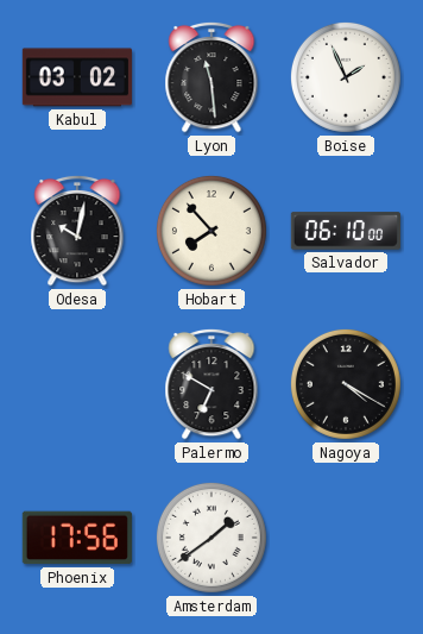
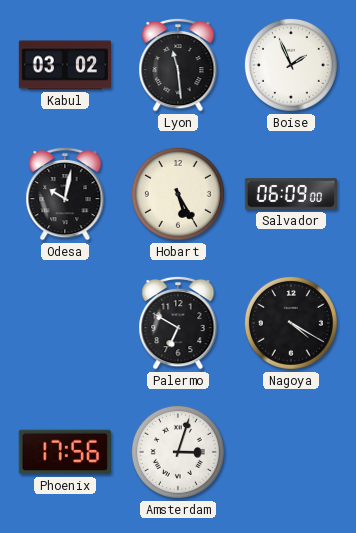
Hobart: 7:53 -> 5:25
Salvador: 06:10 -> 06:09
Amsterdam: 1:39 -> 3:03
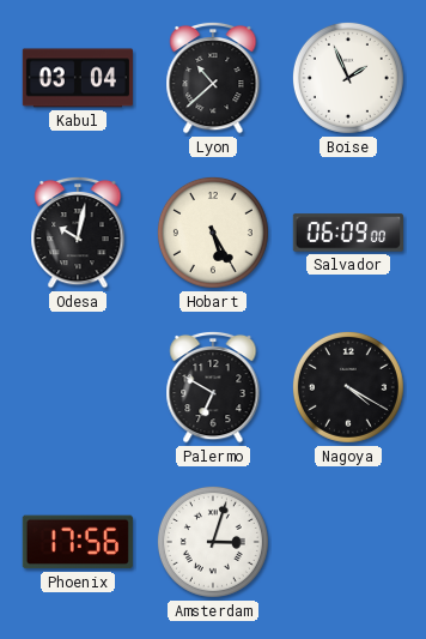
Kabul: 03:02 -> 03:04
Lyon: 11:29 -> 10:38
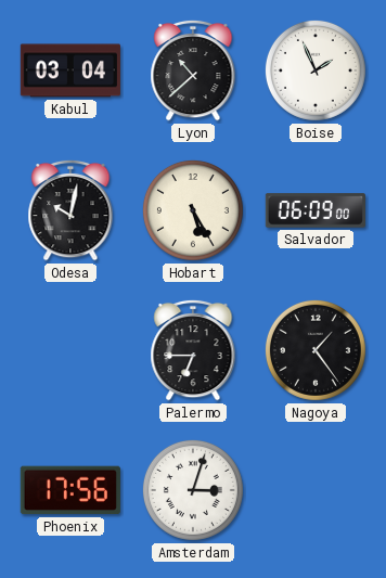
Palermo: 6:50 -> 6:45
Nagoya: 4:20 -> 1:24
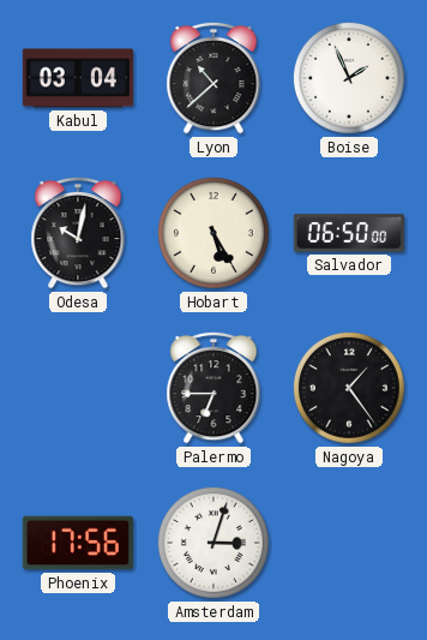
Salvador: 06:09 -> 06:50
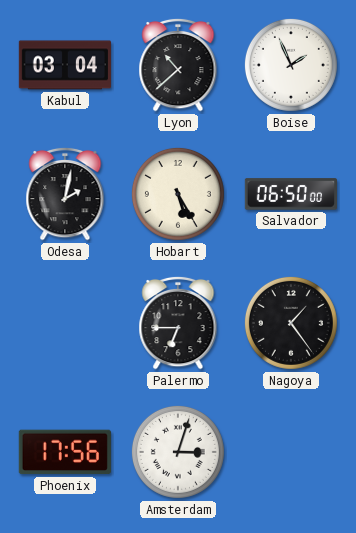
Odesa: 10:02 -> 2:02
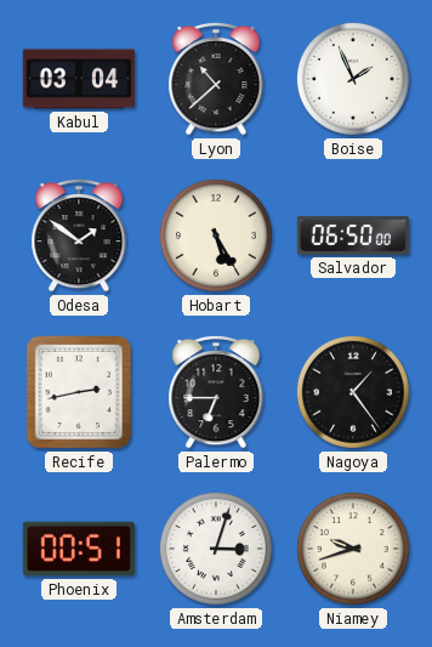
Odesa: 2:02 -> 1:51
Recife: none -> 2:43
Phoenix: 17:56 -> 00:51
Niamey: none -> 9:42
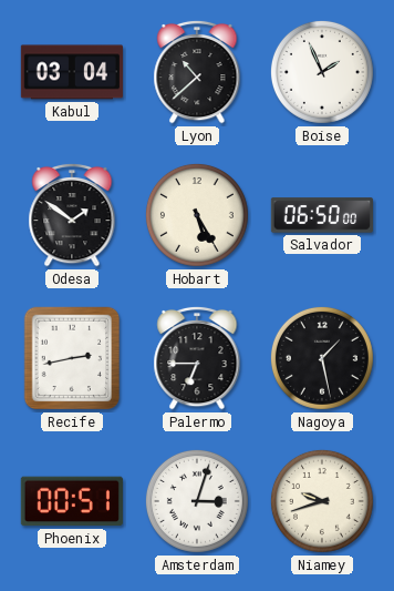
Nagoya: 1:24 -> 1:28
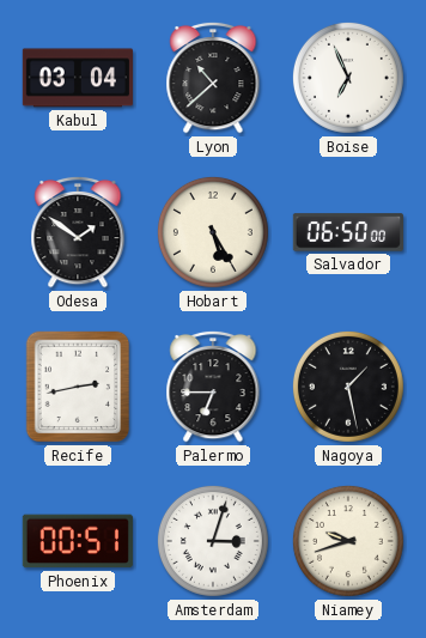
Boise: 1:56 -> 6:56
